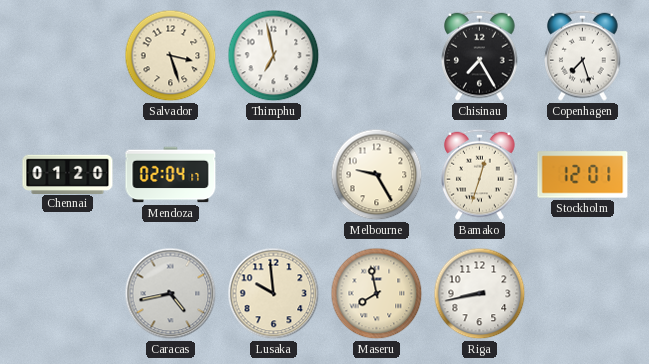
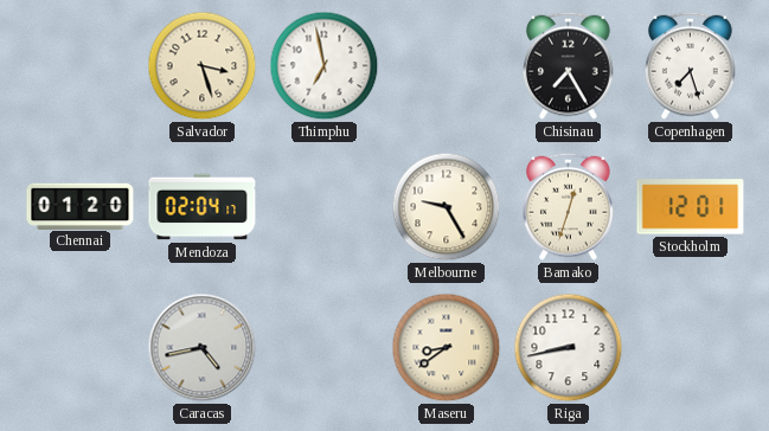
Lusaka: 9:59 -> none
Maseru: 7:58 -> 8:39
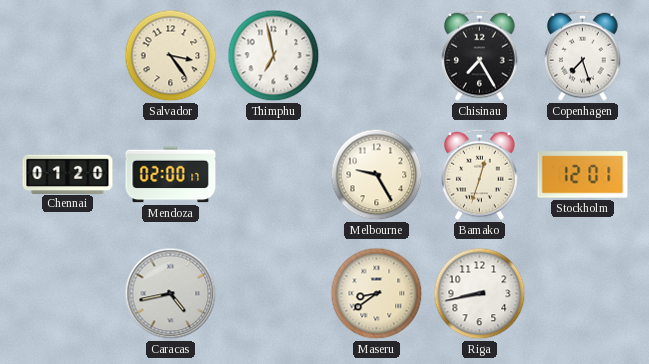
Salvador: 3:27 -> 3:24
Mendoza: 02:04 -> 02:00
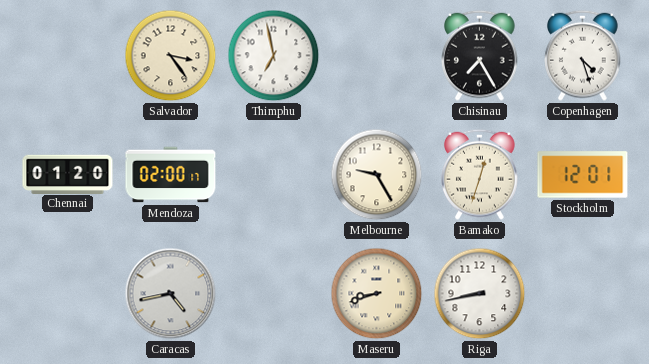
Copenhagen: 7:27 -> 4:27
Maseru: 8:39 -> 8:42
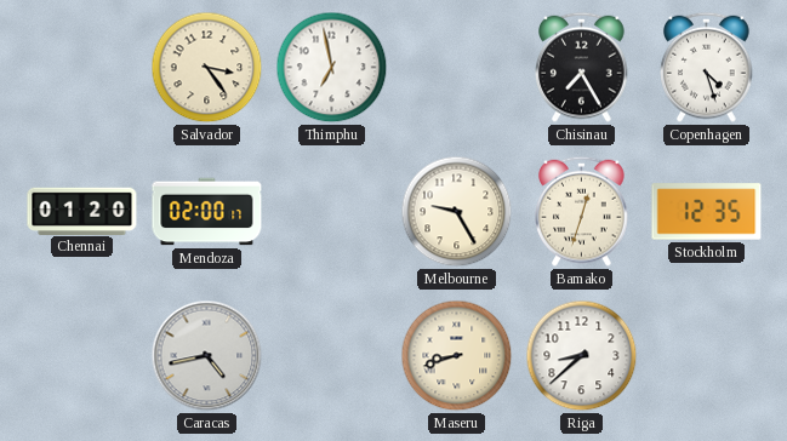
Stockholm: 12:01 -> 12:35
Riga: 8:43 -> 8:38
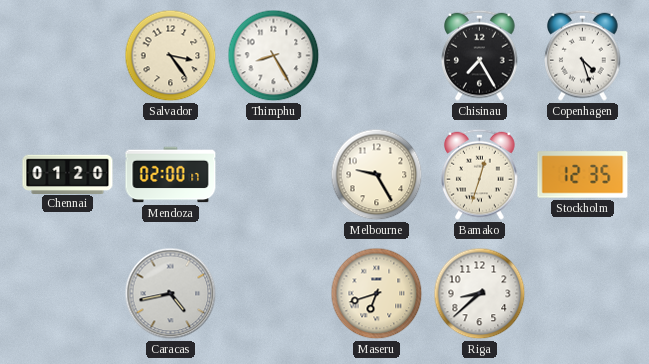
Thimphu: 6:58 -> 8:25
Maseru: 8:42 -> 6:42
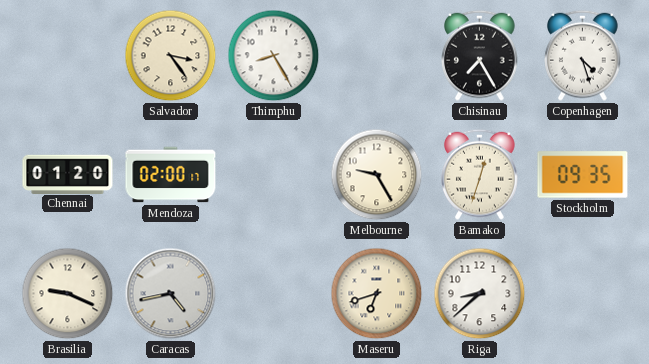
Stockholm: 12:35 -> 09:35
Brasilia: none -> 9:19
